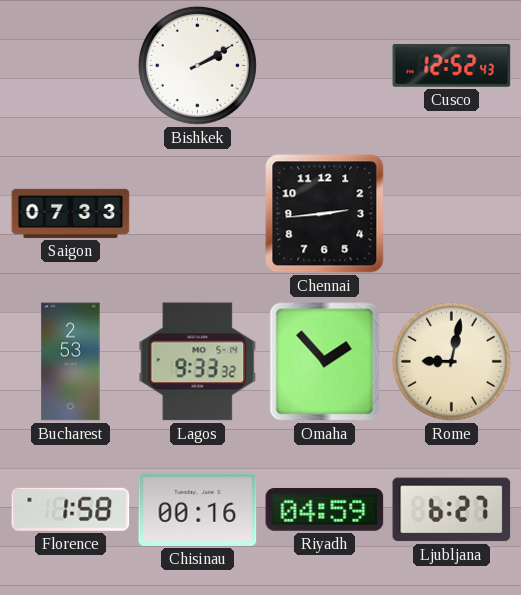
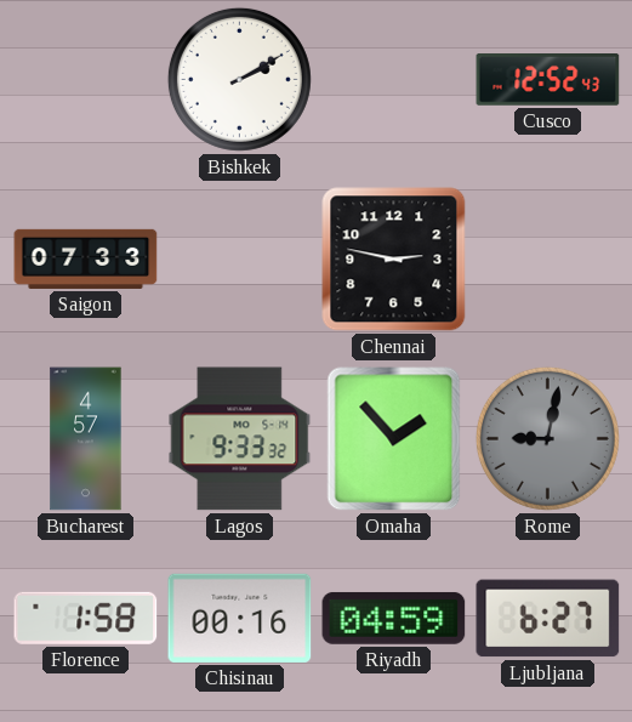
Chennai: 2:44 -> 2:47
Bucharest: 2:53 -> 4:57
Rome dial: cream -> grey
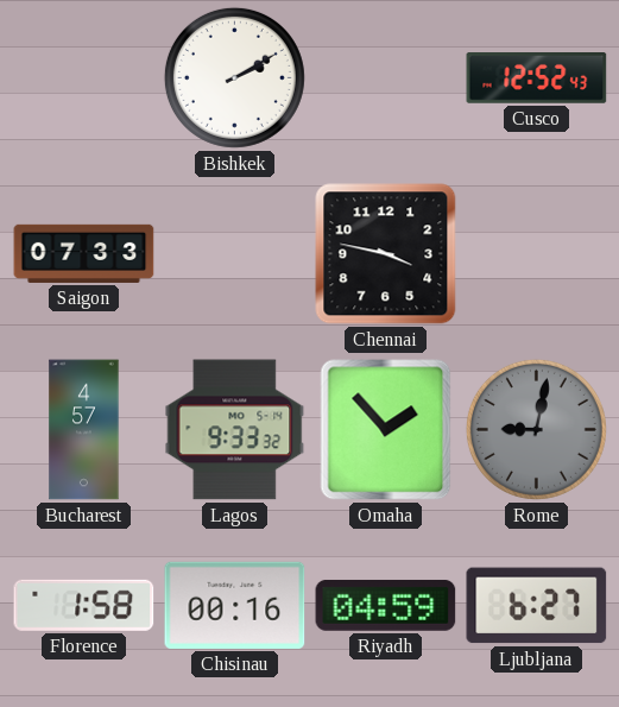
Chennai: 2:47 -> 3:47
